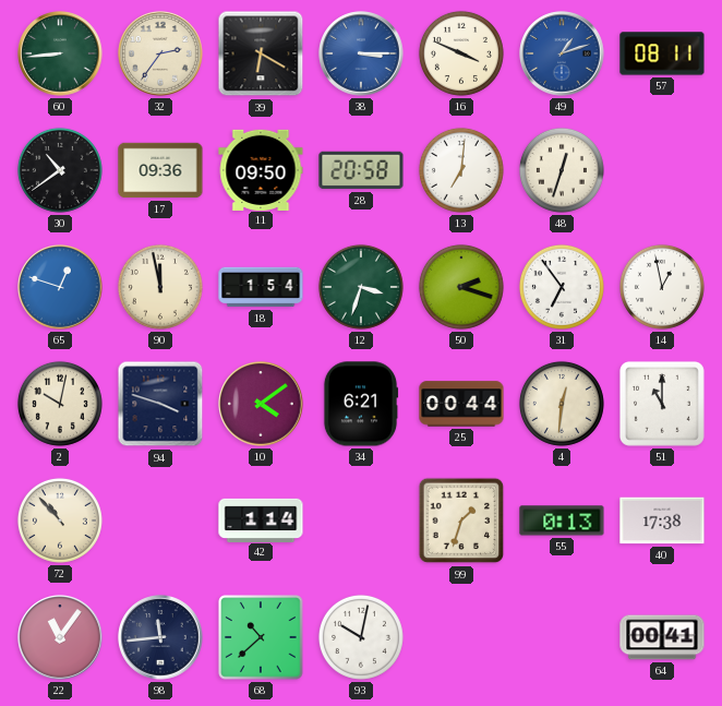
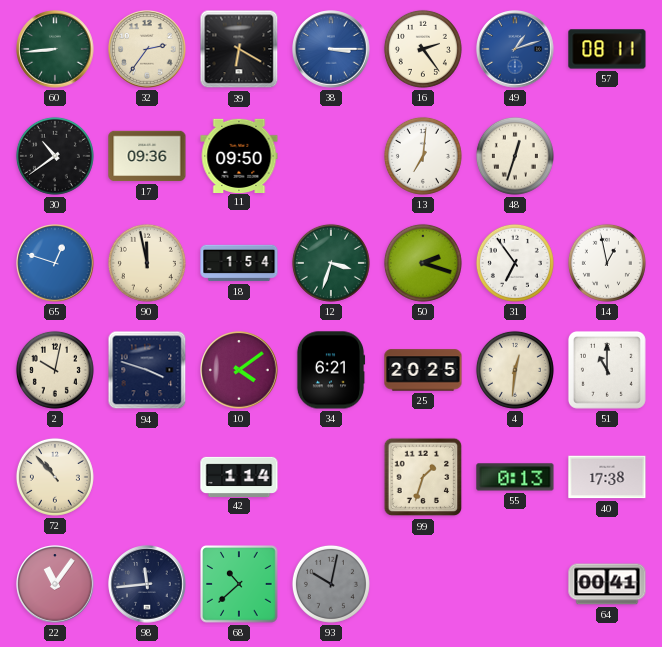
16: 3:49 -> 2:24
28: 20:58 -> none
25: 00:44 -> 20:25
93 dial: white -> grey
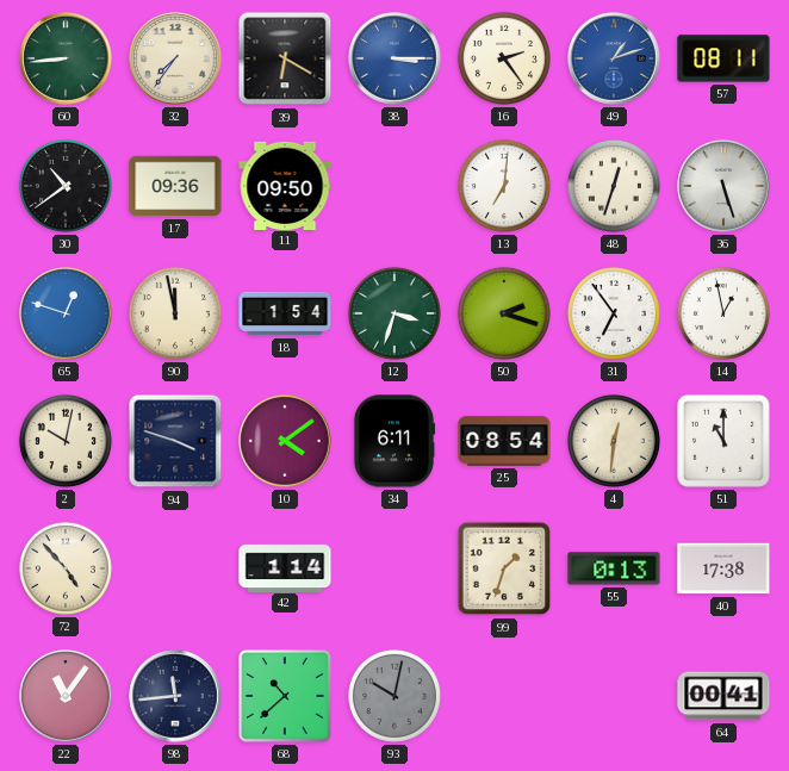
32: 2:36 -> 7:36
36: none -> 5:27
34: 6:21 -> 6:11
25: 20:25 -> 08:54
72: 10:53 -> 4:53
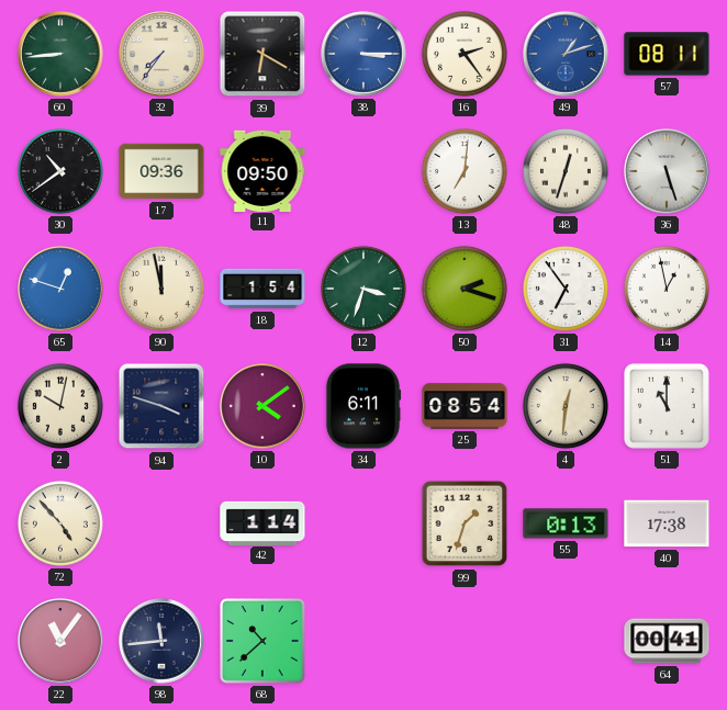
93: 10:02 -> none
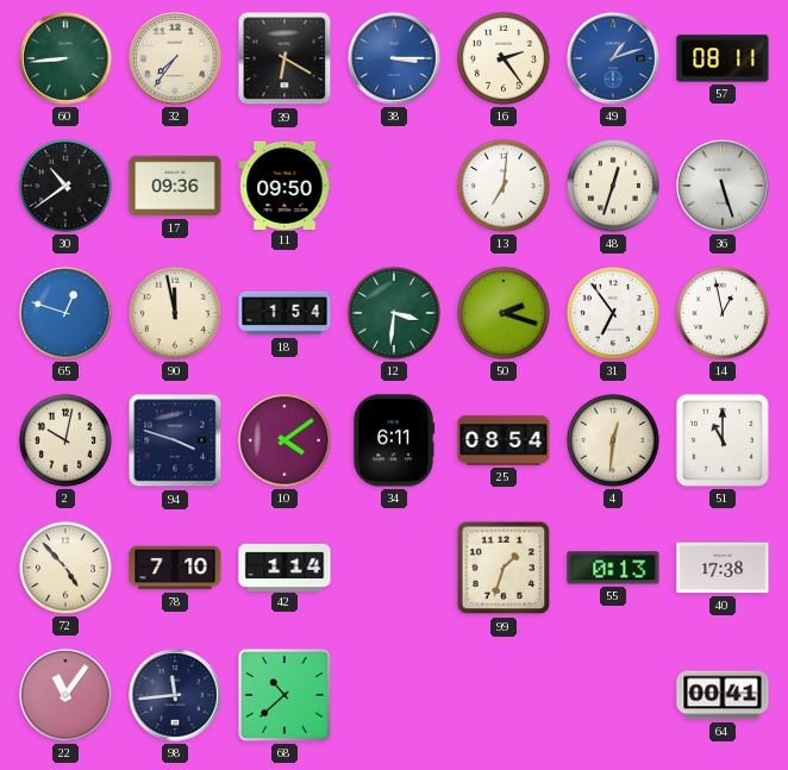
12: 3:33 -> 3:31
78: none -> 7:10
